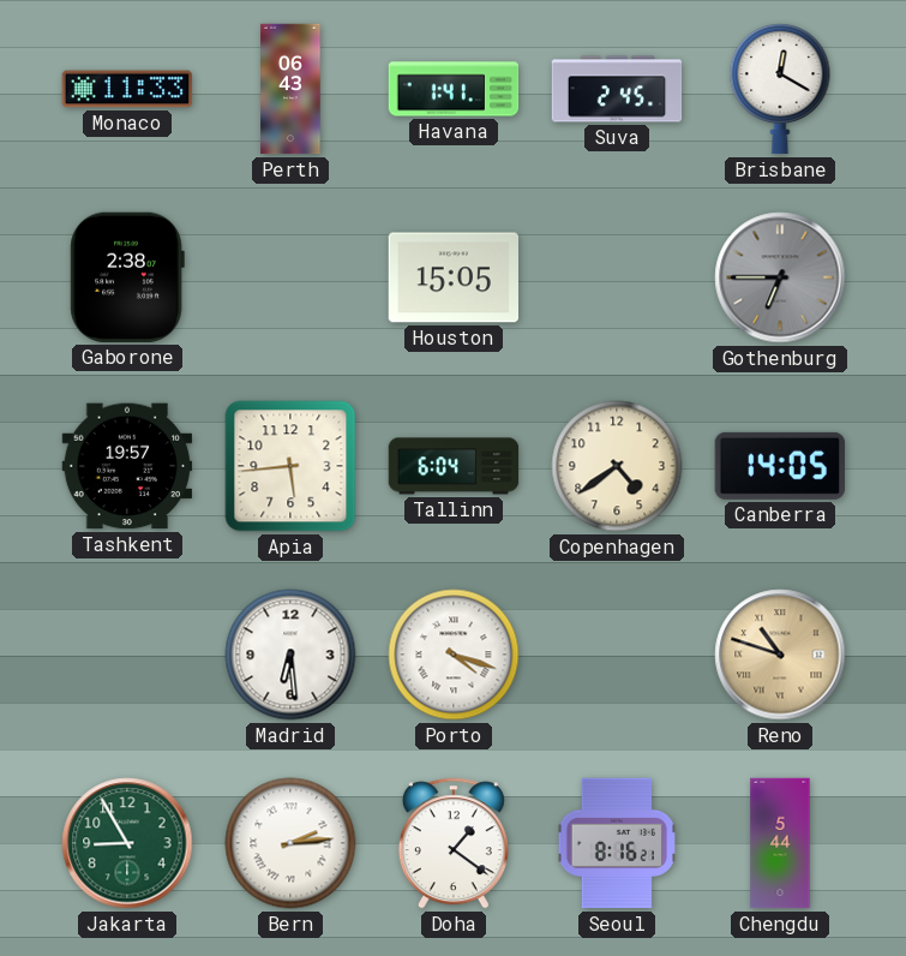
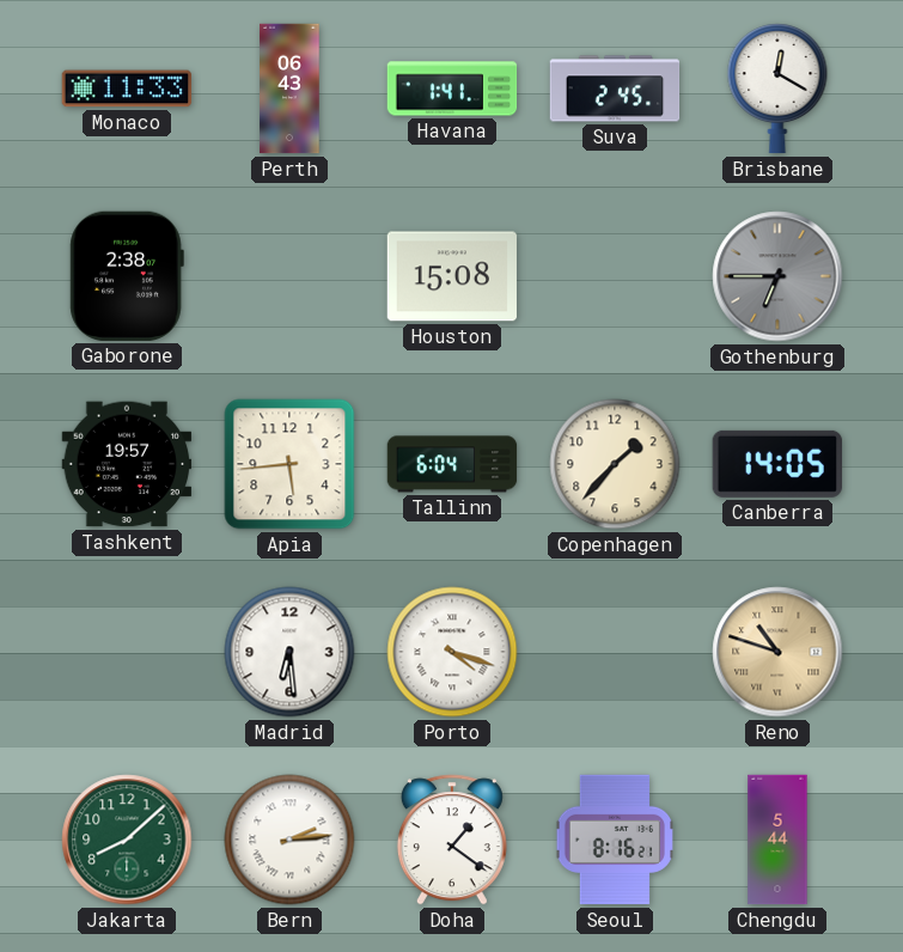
Houston: 15:05 -> 15:08
Copenhagen: 4:39 -> 1:37
Jakarta: 8:55 -> 8:08
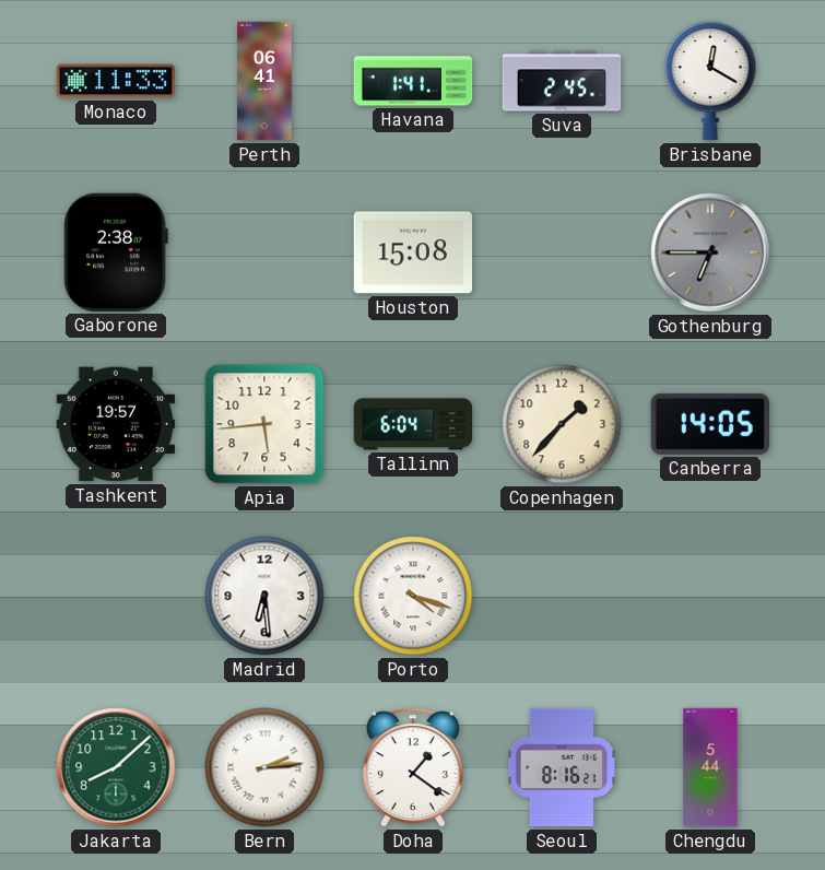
Perth: 06:43 -> 06:41
Reno: 10:48 -> none
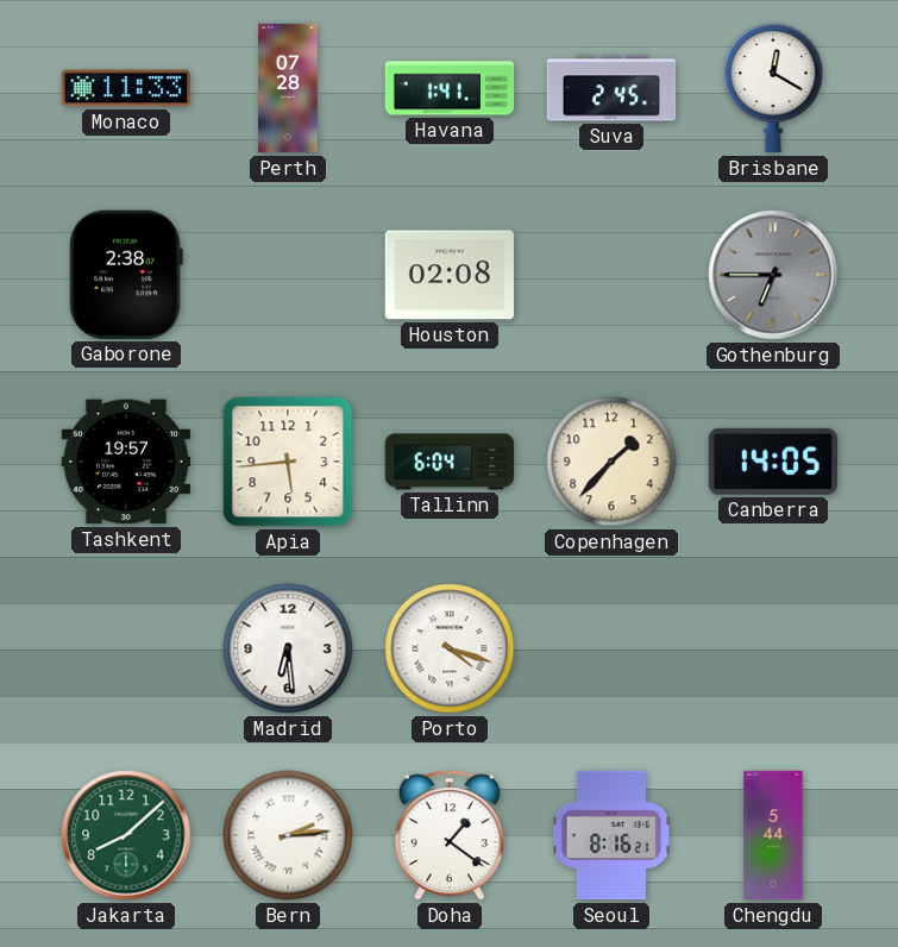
Perth: 06:41 -> 07:28
Houston: 15:08 -> 02:08
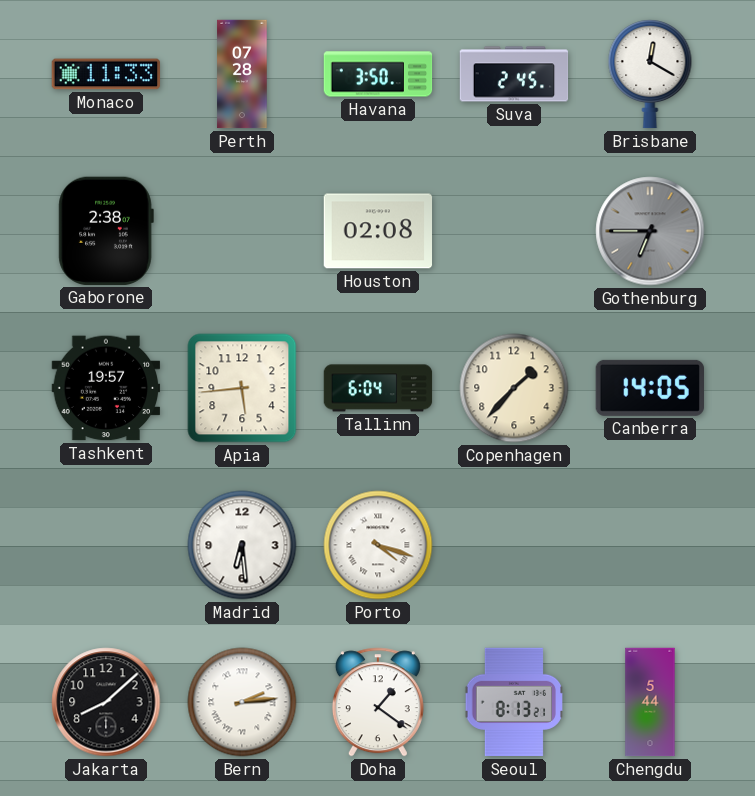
Havana: 1:41 -> 3:50
Jakarta dial: green -> black
Seoul: 8:16 -> 8:13
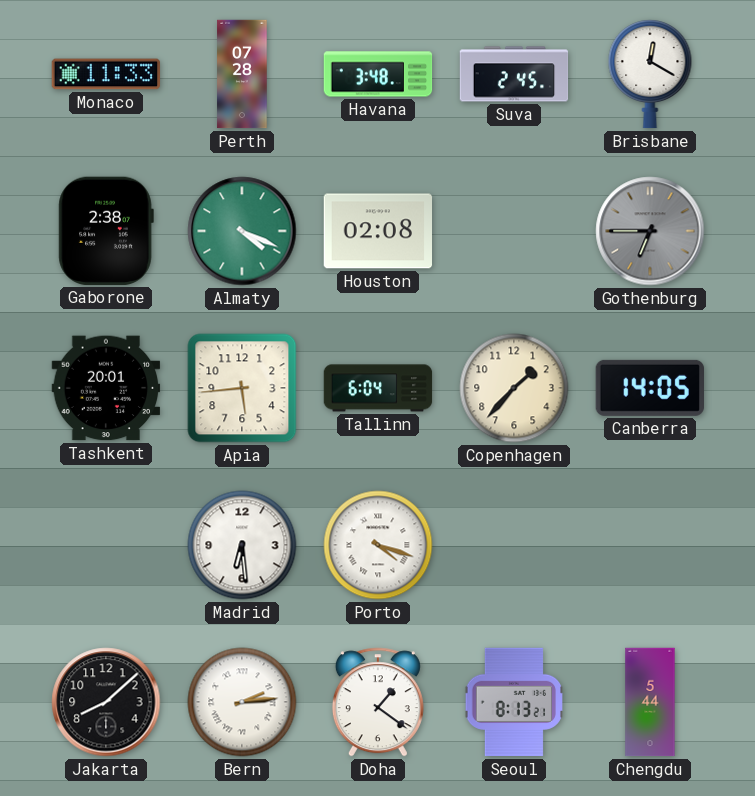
Havana: 3:50 -> 3:48
Almaty: none -> 4:19
Tashkent: 19:57 -> 20:01
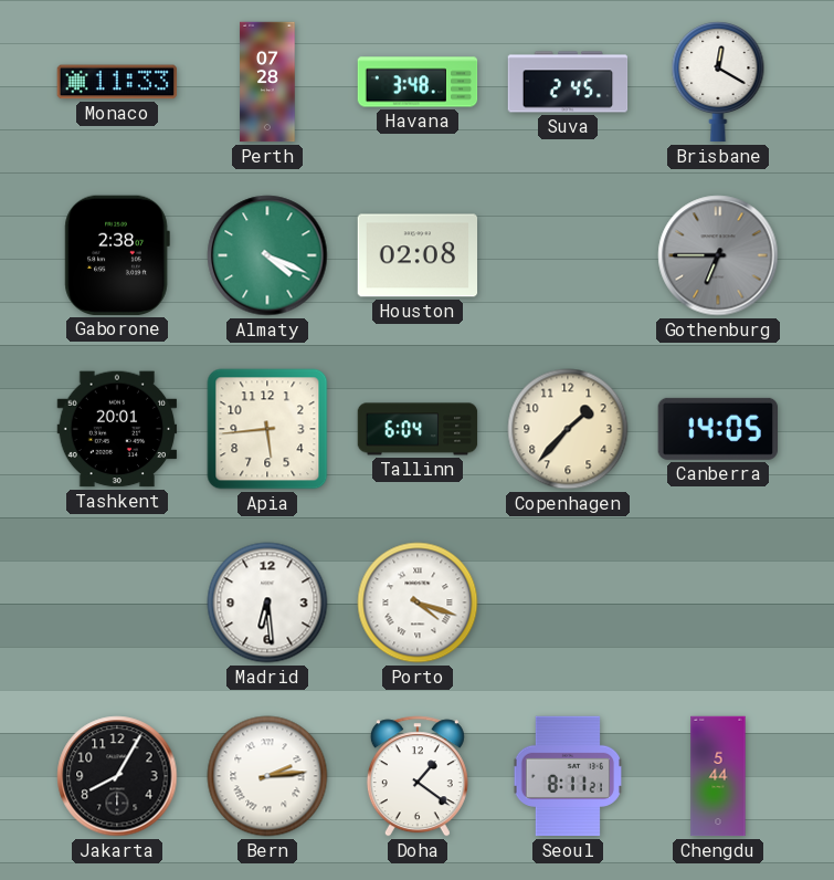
Jakarta: 8:08 -> 8:05
Seoul: 8:13 -> 8:11
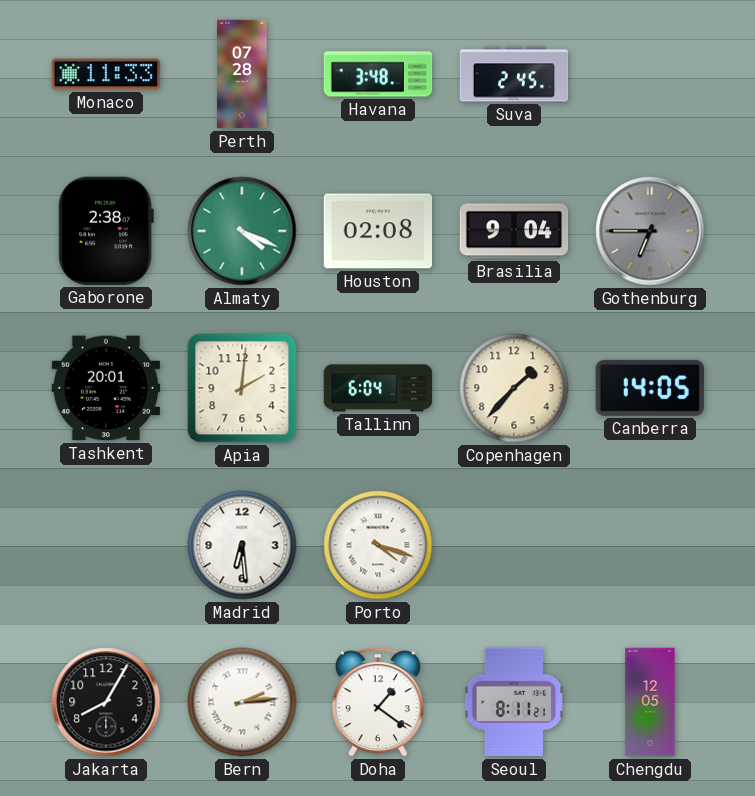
Brisbane: 12:20 -> none
Brasilia: none -> 9:04
Apia: 5:44 -> 2:01
Chengdu: 5:44 -> 12:05
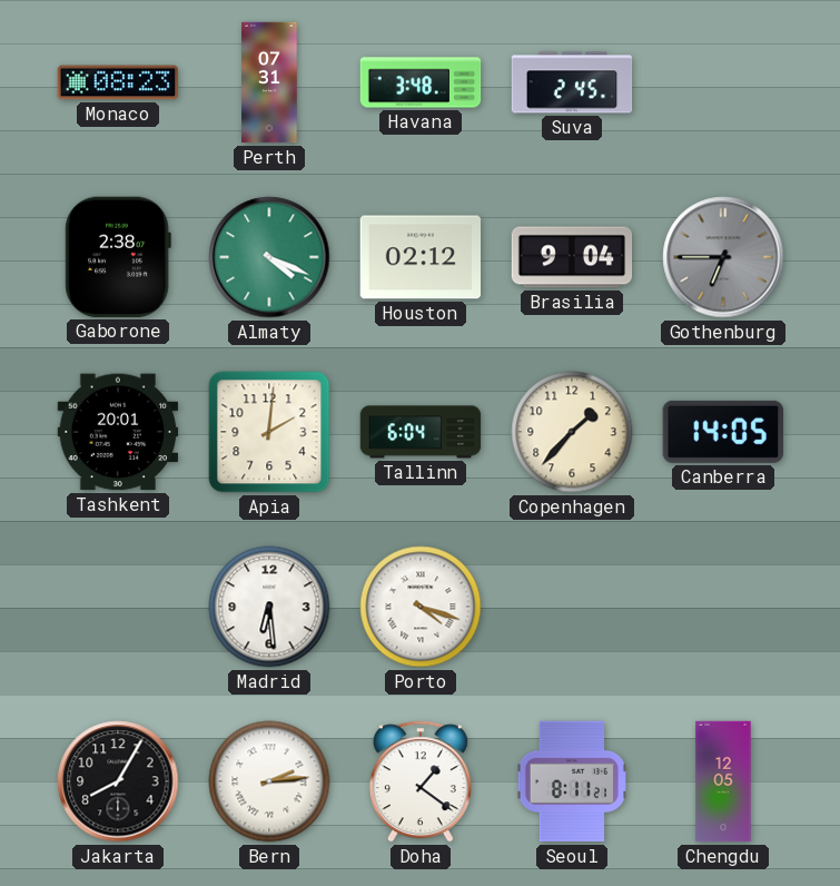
Monaco: 11:33 -> 08:23
Perth: 07:28 -> 07:31
Houston: 02:08 -> 02:12
